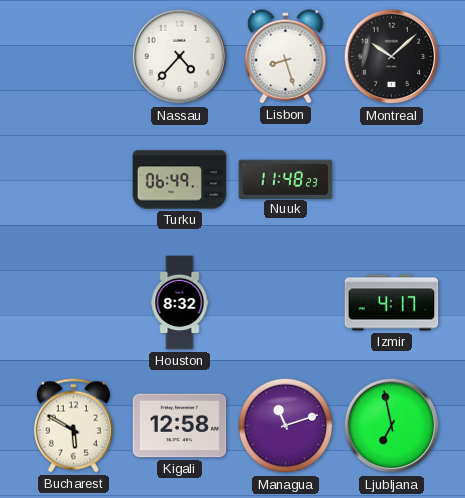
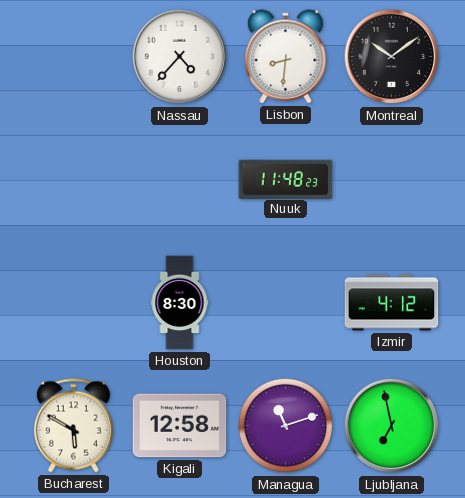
Lisbon: 8:27 -> 8:31
Montreal: 10:08 -> 10:09
Turku: 06:49 -> none
Houston: 8:32 -> 8:30
Izmir: 4:17 -> 4:12
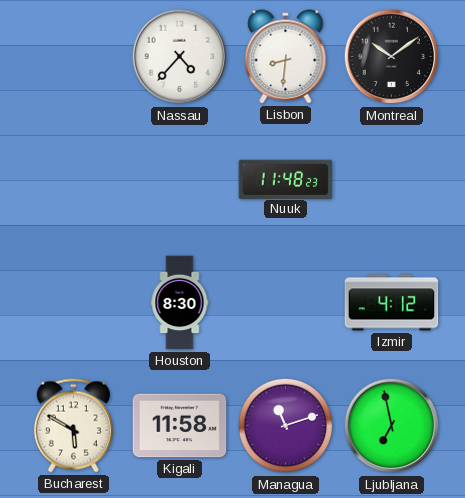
Kigali: 12:58 -> 11:58
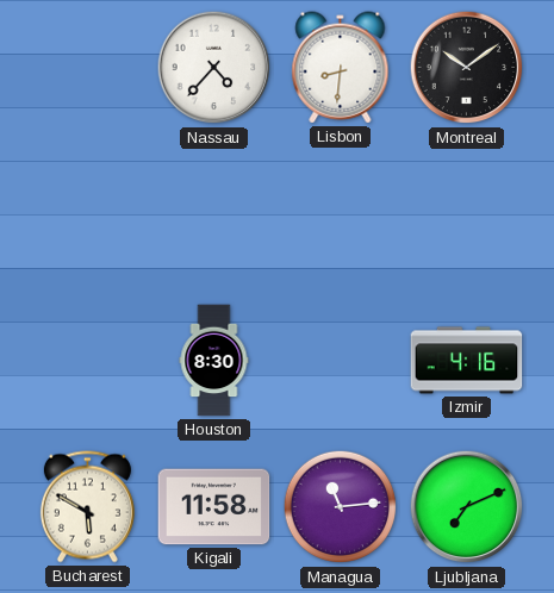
Nuuk: 11:48 -> none
Izmir: 4:12 -> 4:16
Managua: 11:12 -> 11:14
Ljubljana: 6:58 -> 7:11
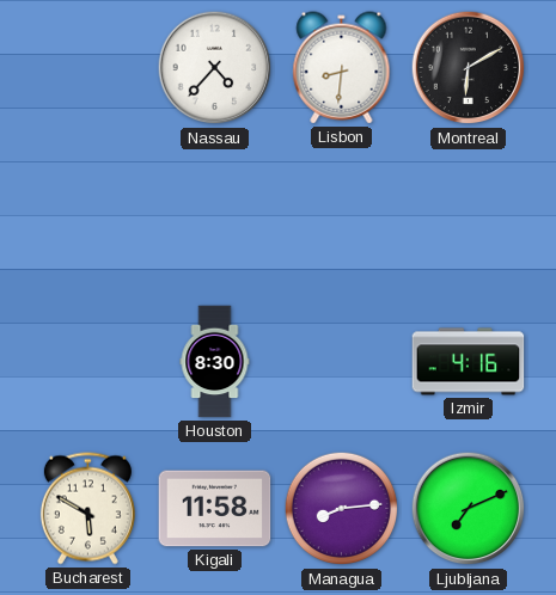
Montreal: 10:09 -> 6:10
Managua: 11:14 -> 8:14
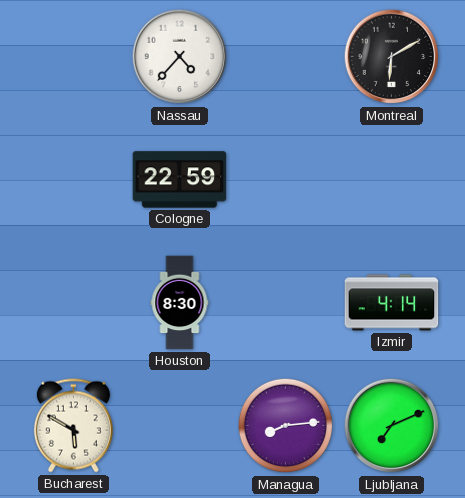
Lisbon: 8:31 -> none
Cologne: none -> 22:59
Izmir: 4:16 -> 4:14
Kigali: 11:58 -> none
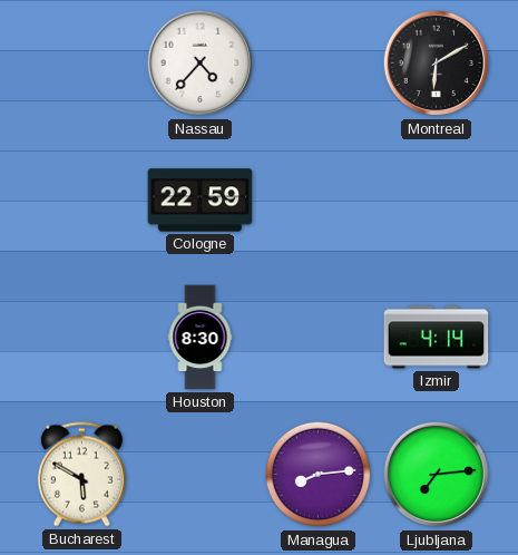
Ljubljana: 7:11 -> 7:14
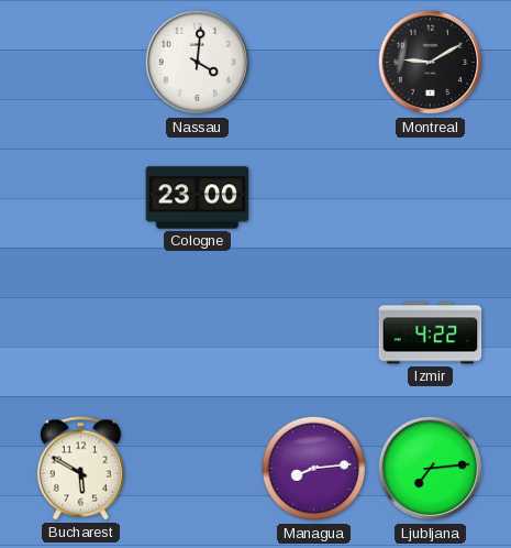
Nassau: 4:37 -> 4:01
Montreal: 6:10 -> 9:10
Cologne: 22:59 -> 23:00
Houston: 8:30 -> none
Izmir: 4:14 -> 4:22
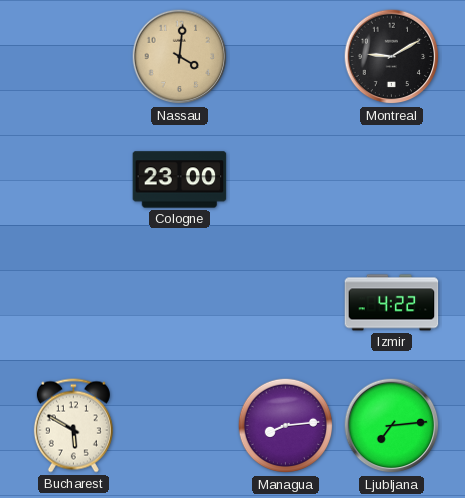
Nassau dial: white -> champagne
